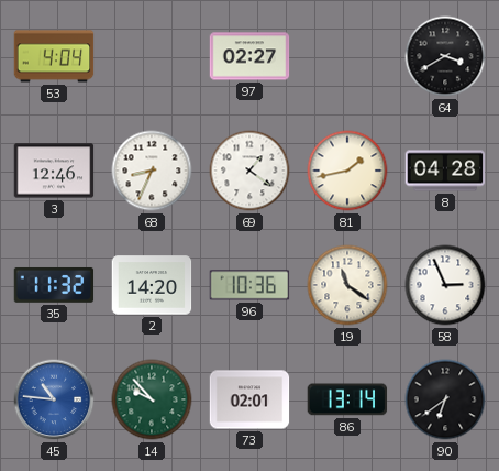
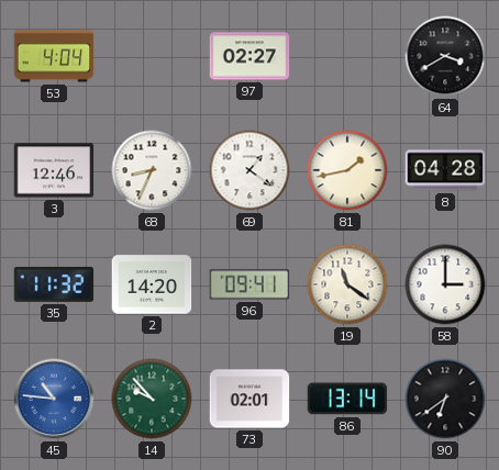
96: 10:36 -> 09:41
58: 2:56 -> 3:00
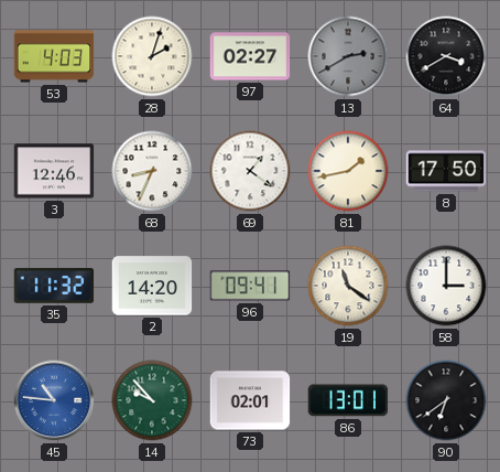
53: 4:04 -> 4:03
28: none -> 2:03
13: none -> 2:40
8: 04:28 -> 17:50
86: 13:14 -> 13:01
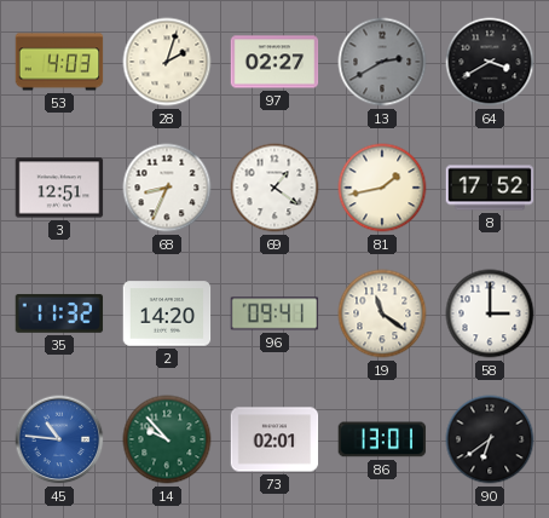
3: 12:46 -> 12:51
8: 17:50 -> 17:52
